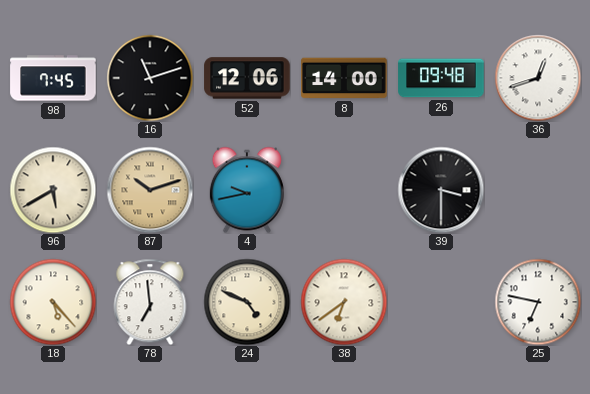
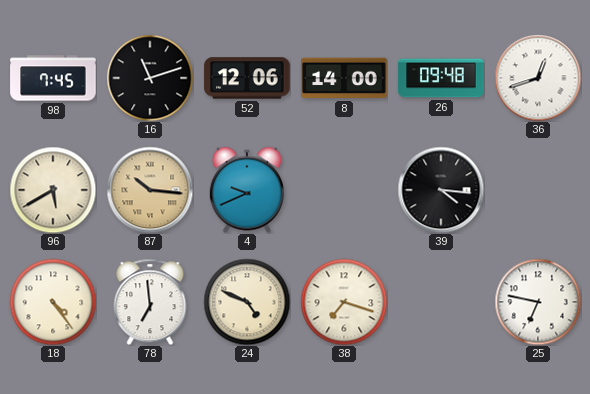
87: 10:12 -> 10:16
4: 9:43 -> 9:41
39: 3:30 -> 4:16
18: 5:23 -> 4:24
38: 6:39 -> 7:18
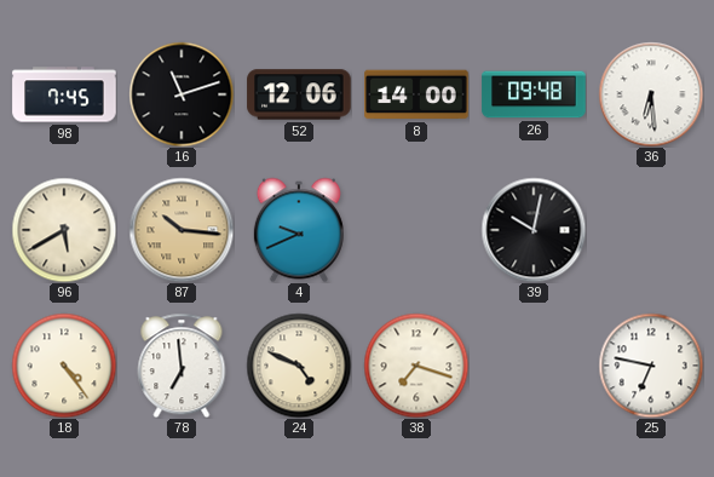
36: 12:42 -> 6:29
39: 4:16 -> 10:02
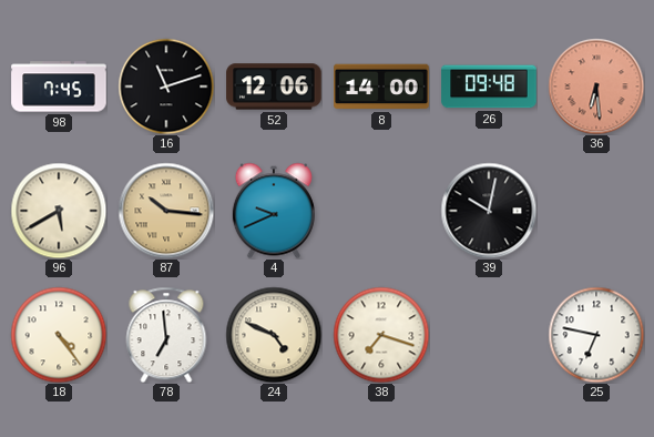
36 dial: white -> salmon
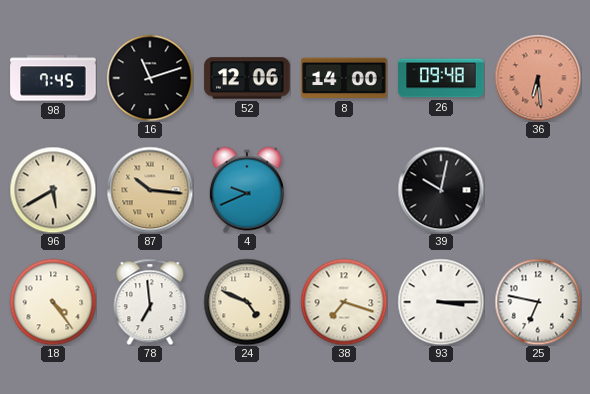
93: none -> 3:15
